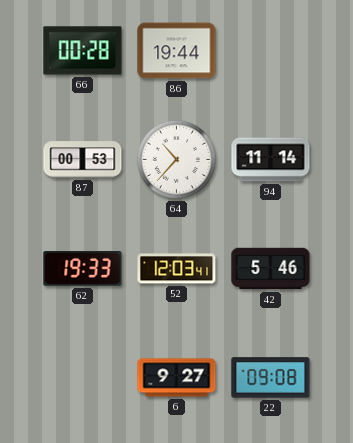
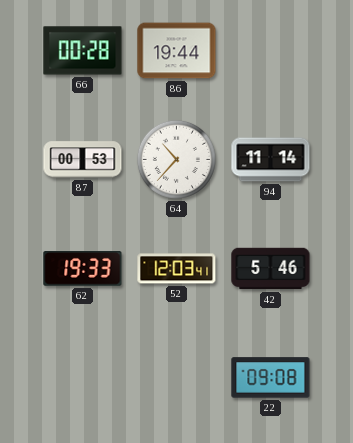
6: 9:27 -> none
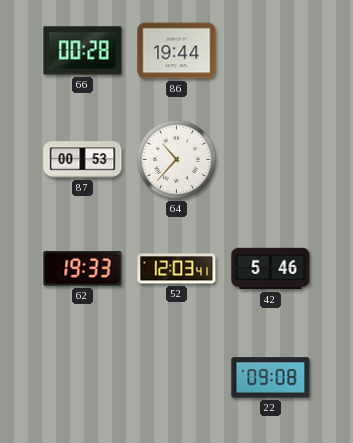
94: 11:14 -> none
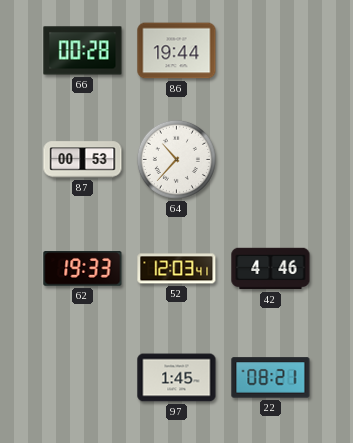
42: 5:46 -> 4:46
97: none -> 1:45
22: 09:08 -> 08:21
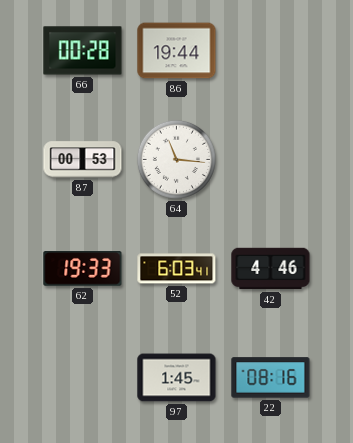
64: 10:37 -> 11:16
52: 12:03 -> 6:03
22: 08:21 -> 08:16
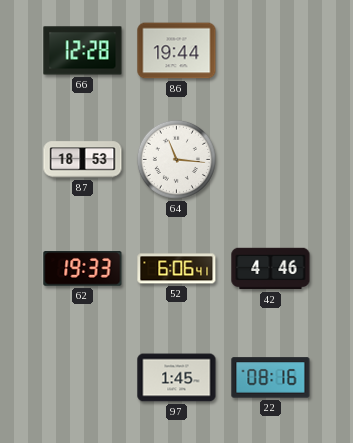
66: 00:28 -> 12:28
87: 00:53 -> 18:53
52: 6:03 -> 6:06
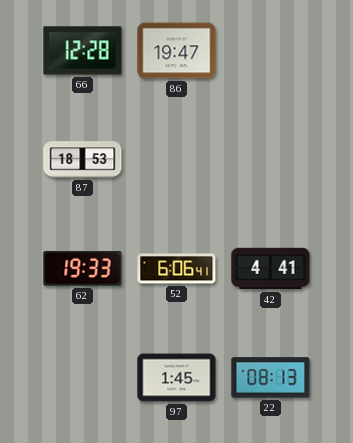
86: 19:44 -> 19:47
64: 11:16 -> none
42: 4:46 -> 4:41
22: 08:16 -> 08:13
